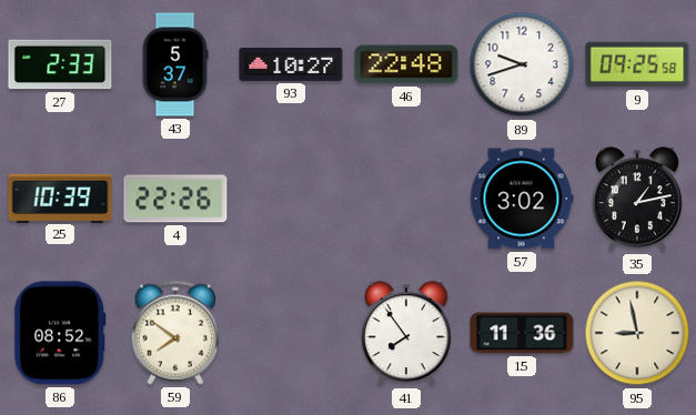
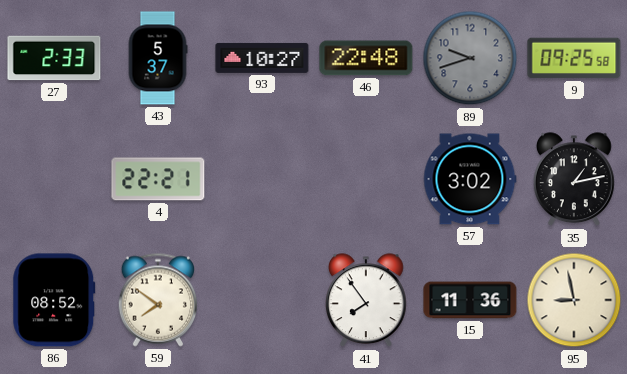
89 dial: white -> grey
25: 10:39 -> none
4: 22:26 -> 22:21
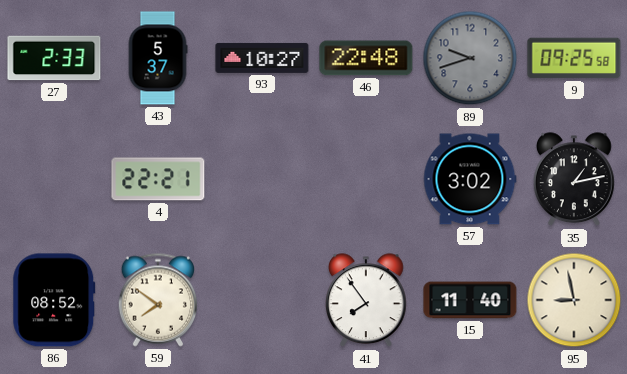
15: 11:36 -> 11:40
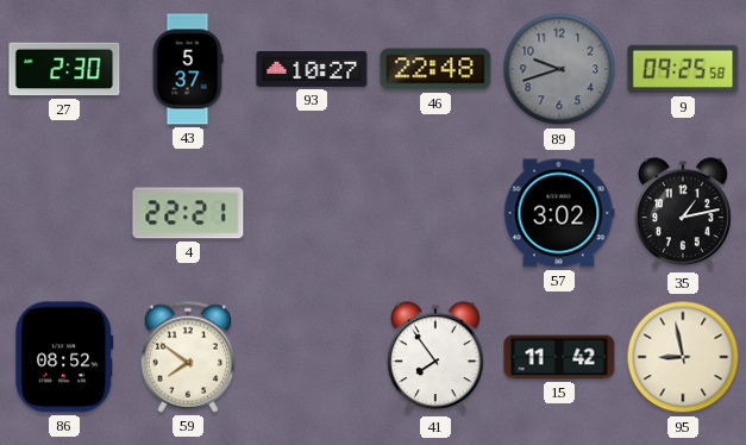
27: 2:33 -> 2:30
15: 11:40 -> 11:42
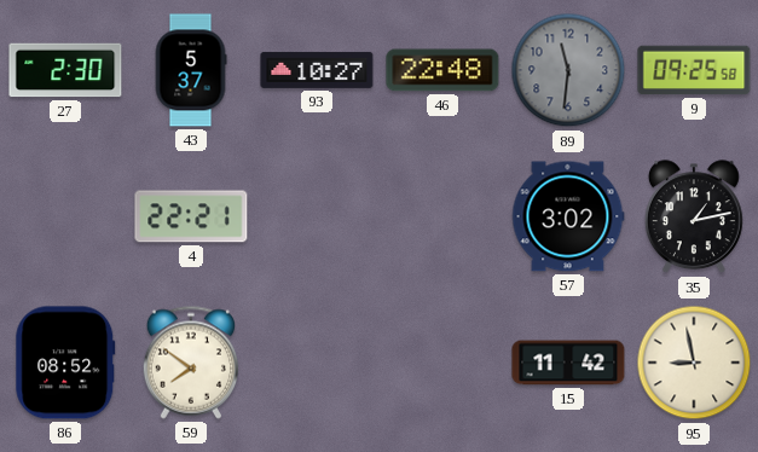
89: 9:42 -> 11:31
41: 7:54 -> none
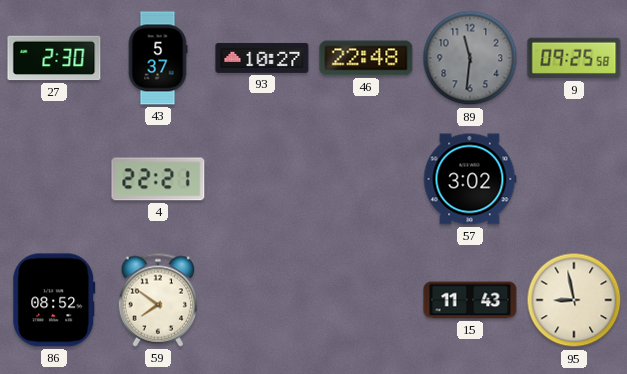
35: 1:13 -> none
15: 11:42 -> 11:43
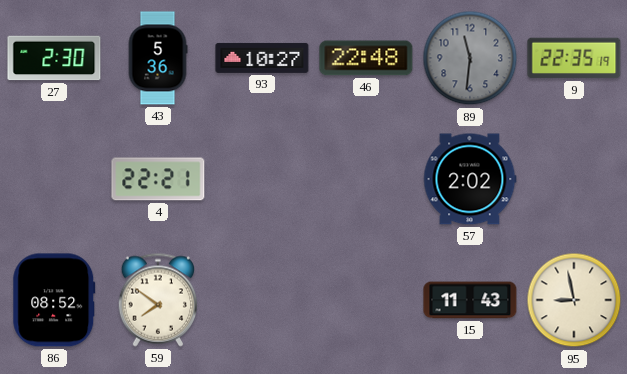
43: 5:37 -> 5:36
9: 09:25 -> 22:35
57: 3:02 -> 2:02
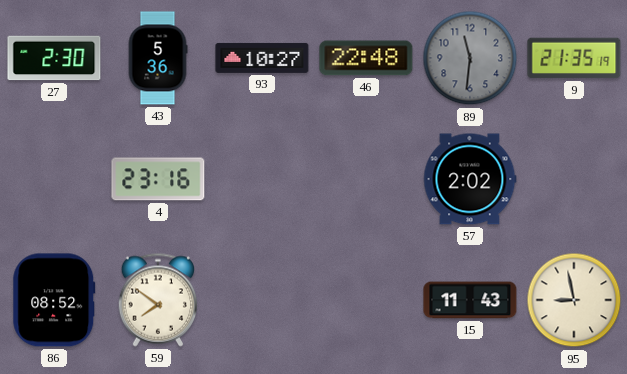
9: 22:35 -> 21:35
4: 22:21 -> 23:16
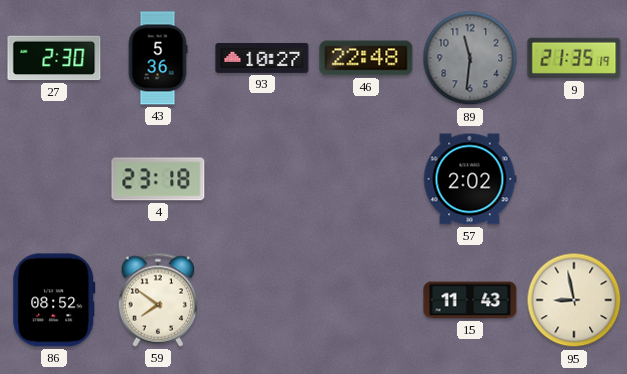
4: 23:16 -> 23:18
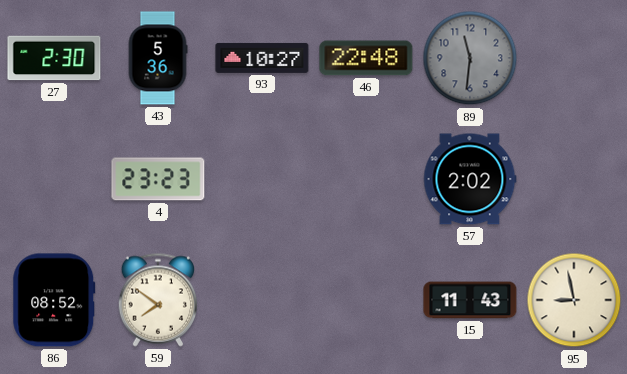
9: 21:35 -> none
4: 23:18 -> 23:23
